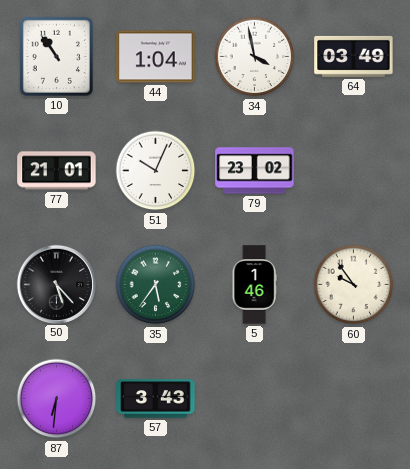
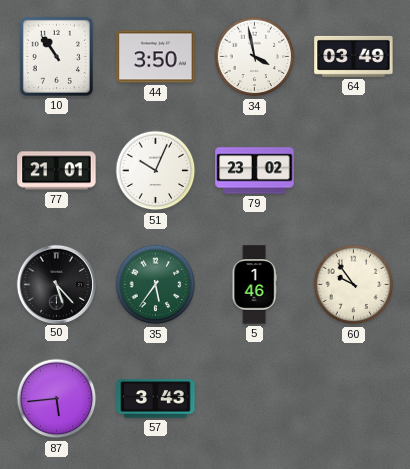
44: 1:04 -> 3:50
87: 6:31 -> 5:44
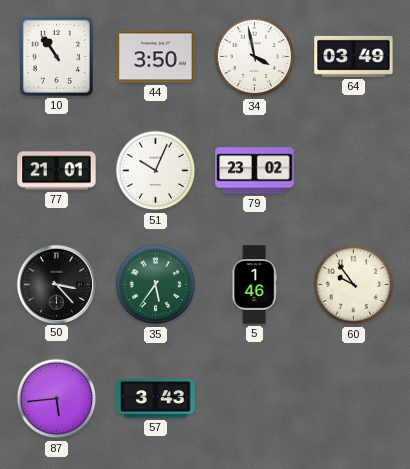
50: 5:23 -> 3:23
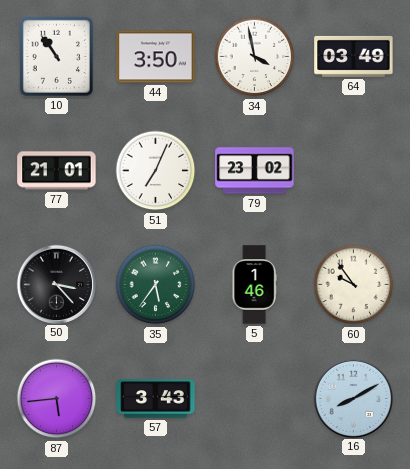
51: 10:04 -> 7:04
16: none -> 8:10
